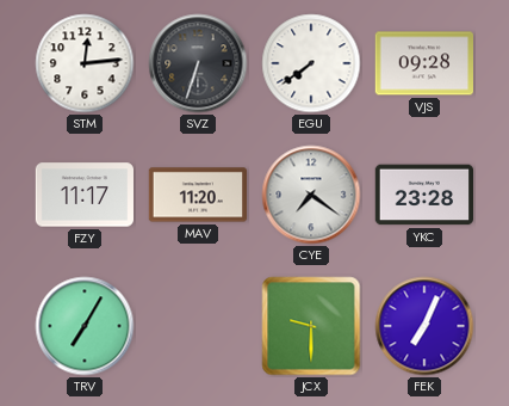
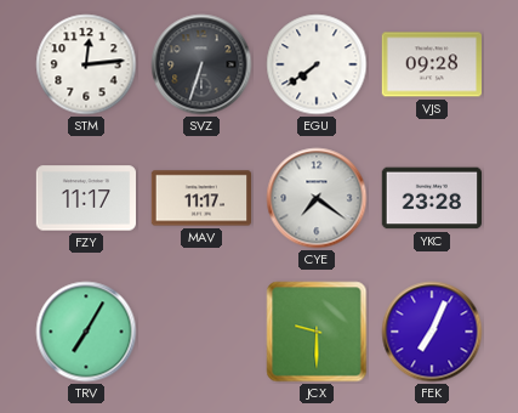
MAV: 11:20 -> 11:17
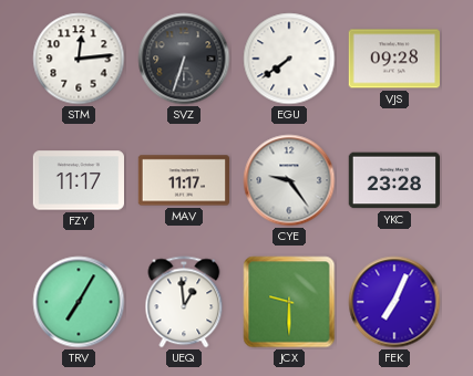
CYE: 7:21 -> 9:24
UEQ: none -> 12:59
